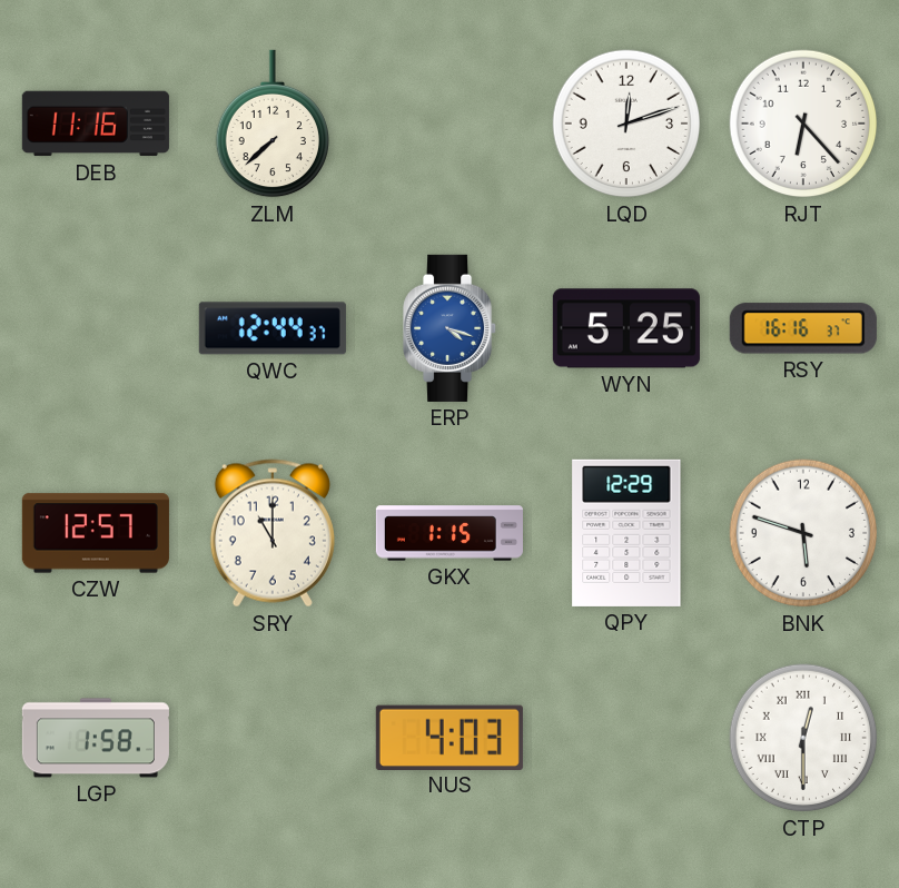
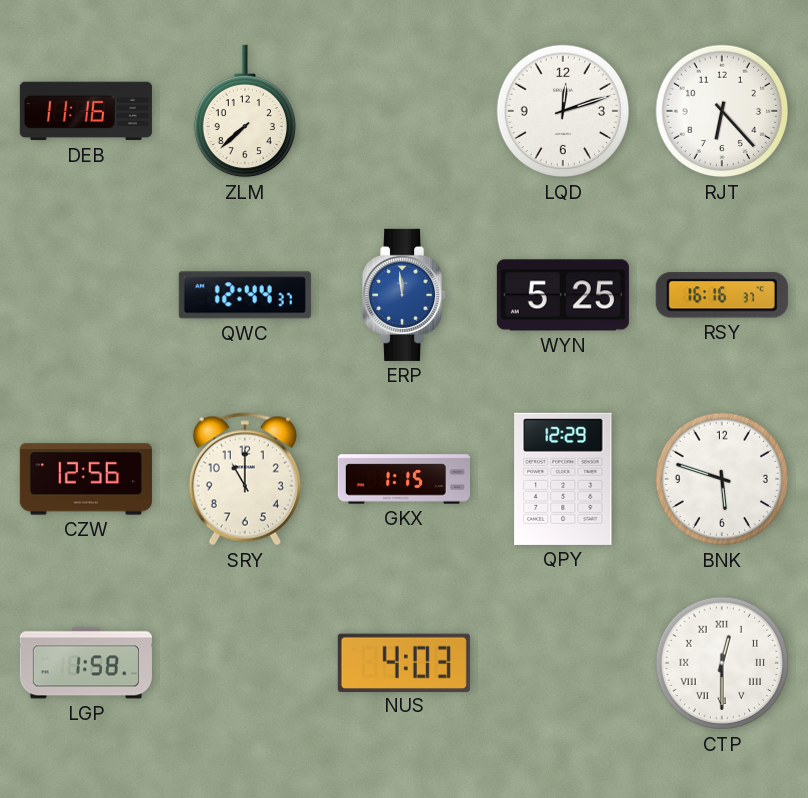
ERP: 4:18 -> 11:59
CZW: 12:57 -> 12:56
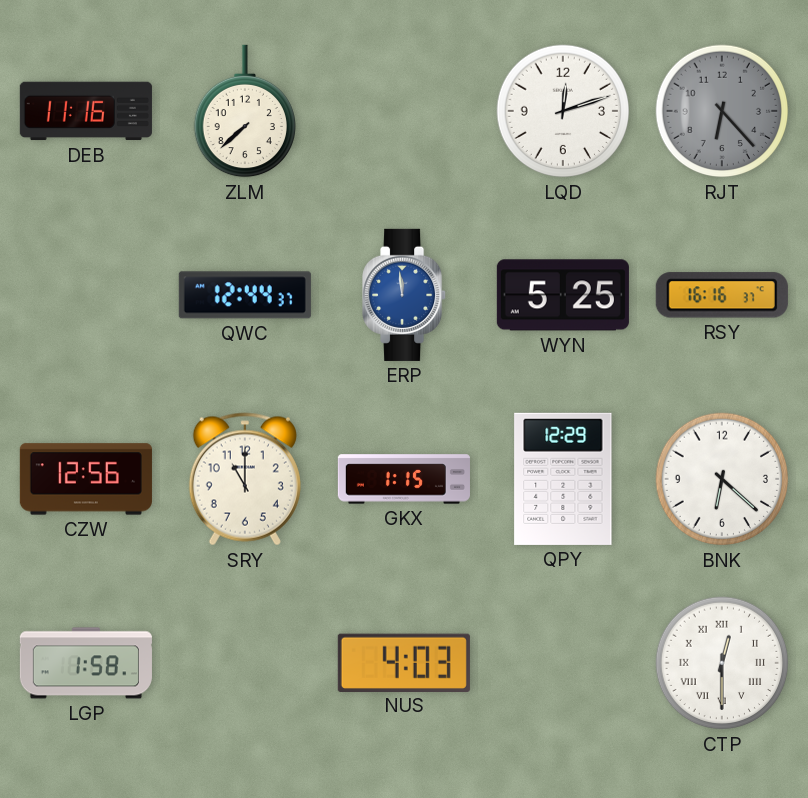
RJT dial: white -> grey
BNK: 5:48 -> 6:22
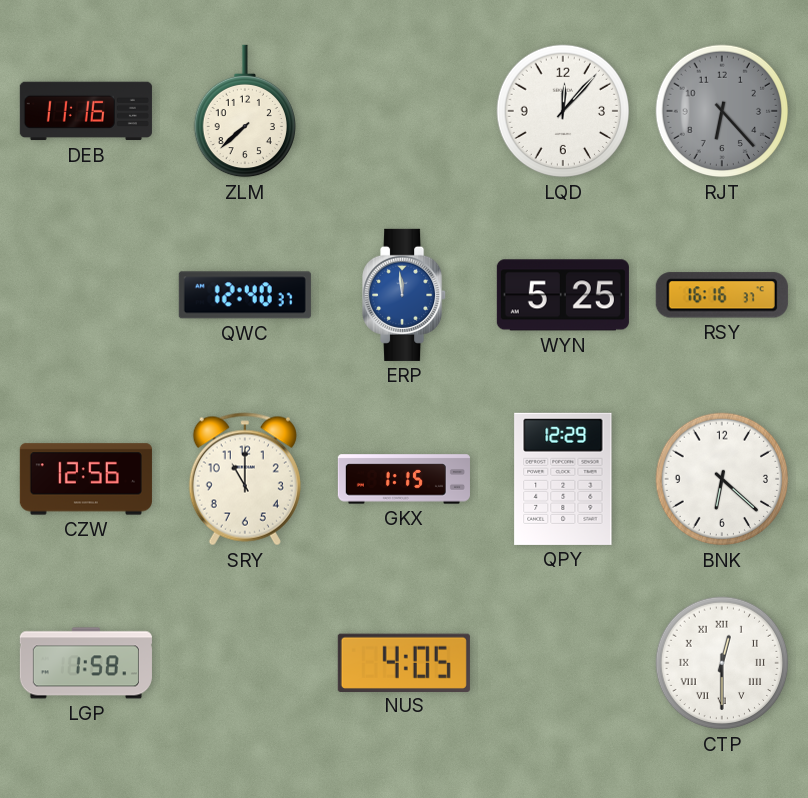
LQD: 12:12 -> 12:07
QWC: 12:44 -> 12:40
NUS: 4:03 -> 4:05
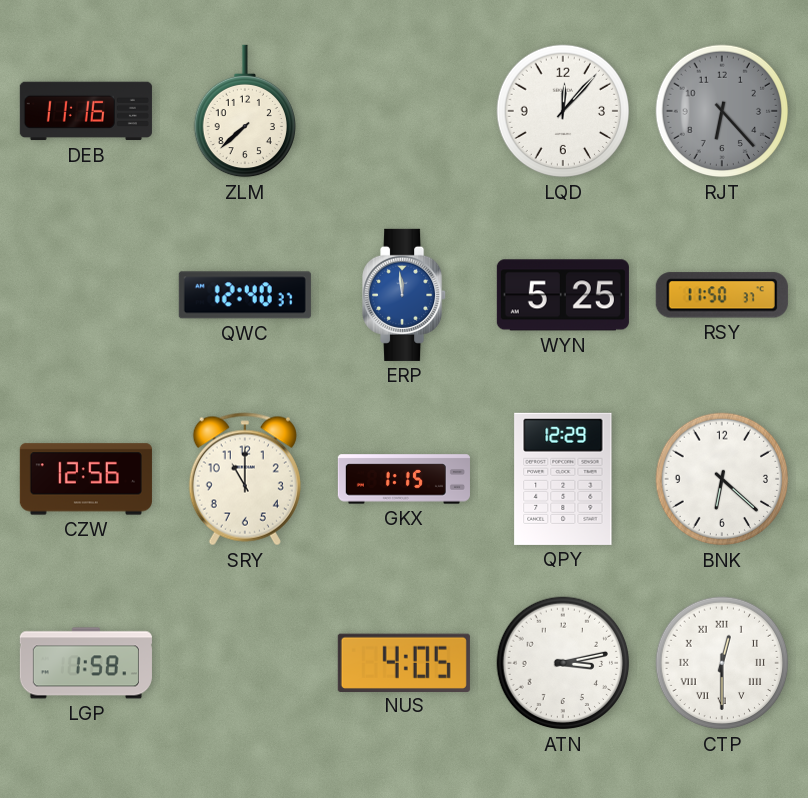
RSY: 16:16 -> 11:50
ATN: none -> 3:13
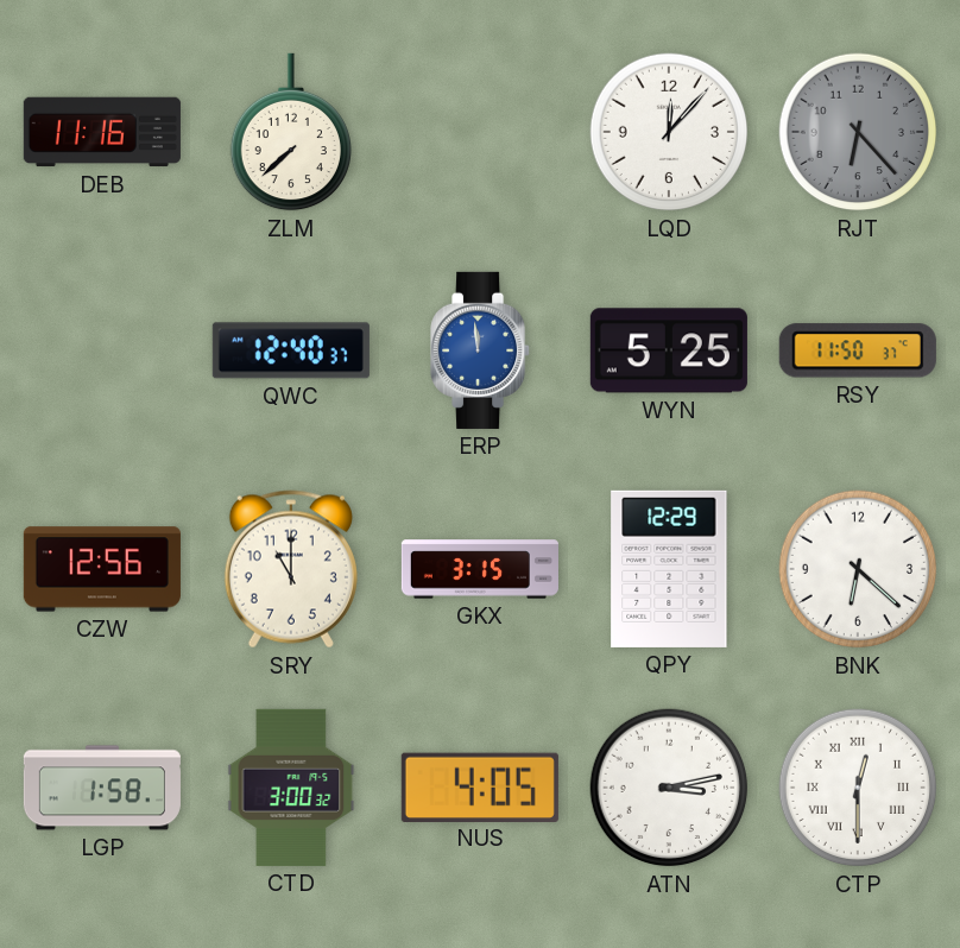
GKX: 1:15 -> 3:15
CTD: none -> 3:00
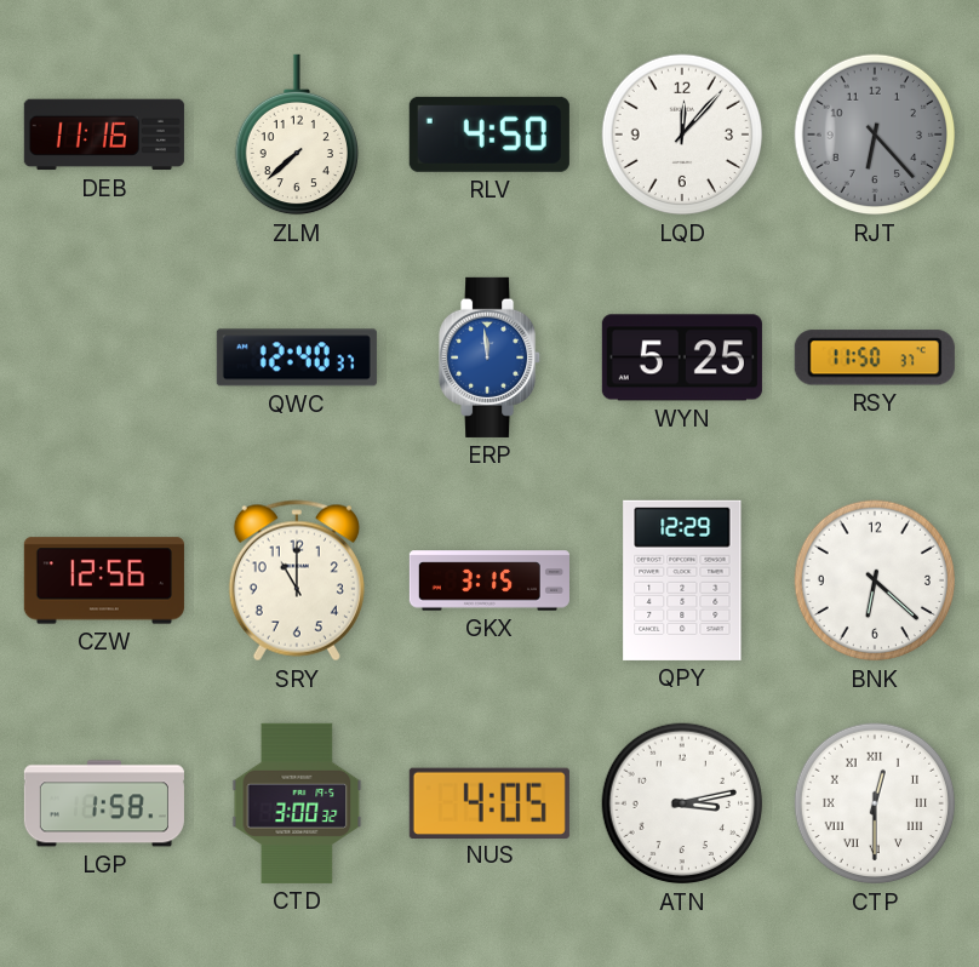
RLV: none -> 4:50
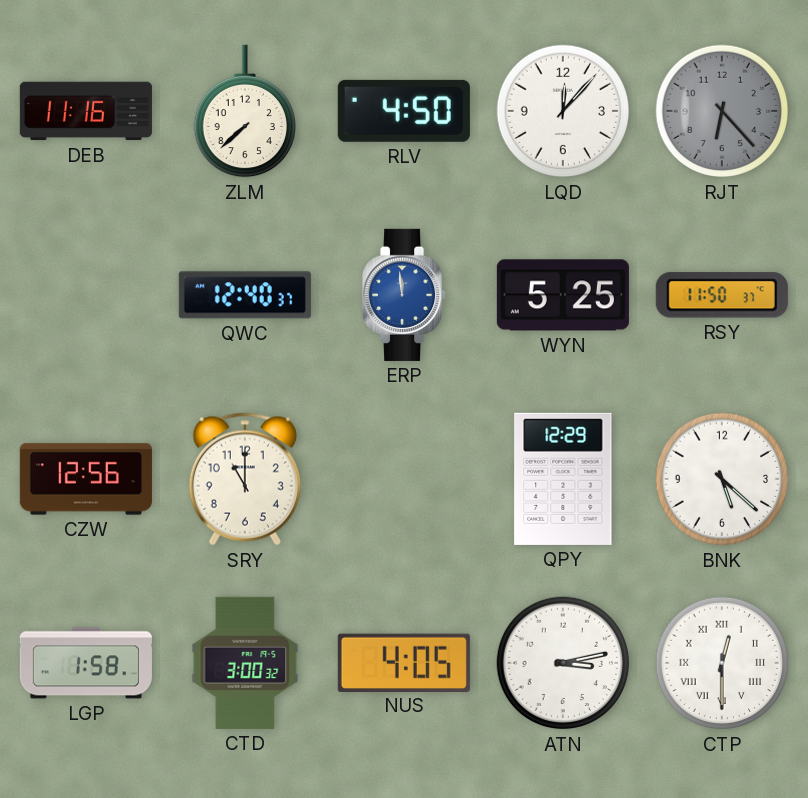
GKX: 3:15 -> none
BNK: 6:22 -> 5:22
